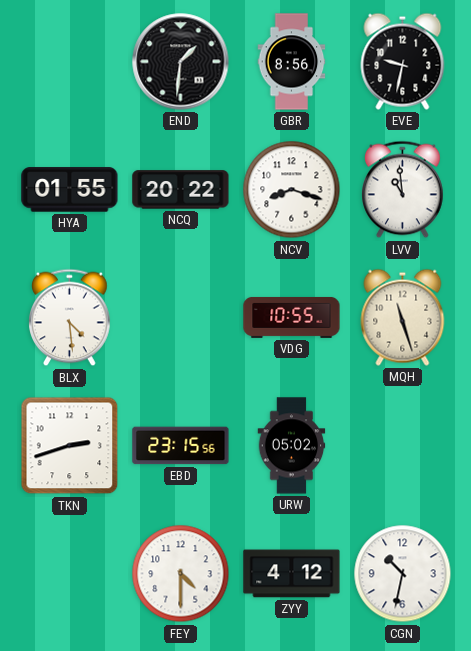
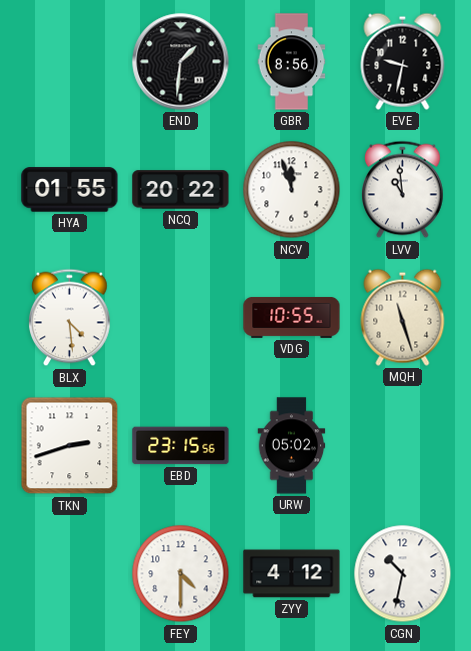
NCV: 8:18 -> 11:57
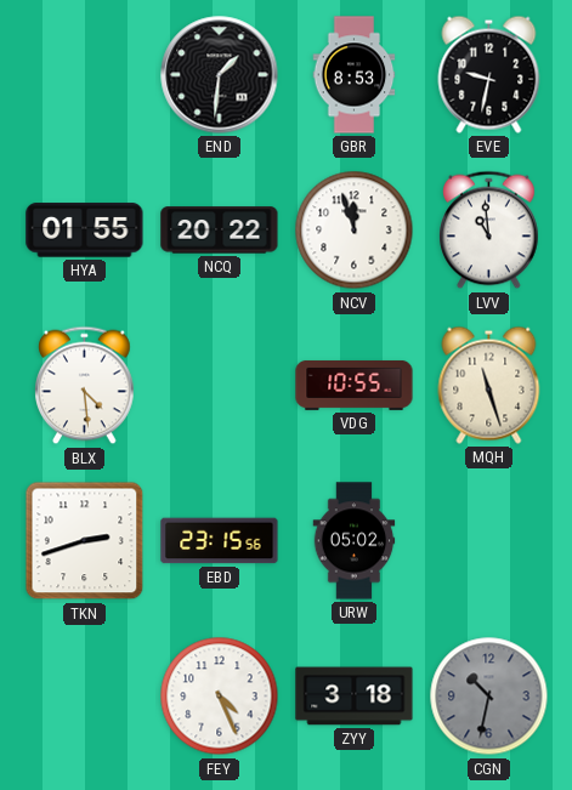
GBR: 8:56 -> 8:53
FEY: 4:30 -> 4:26
ZYY: 4:12 -> 3:18
CGN dial: white -> grey
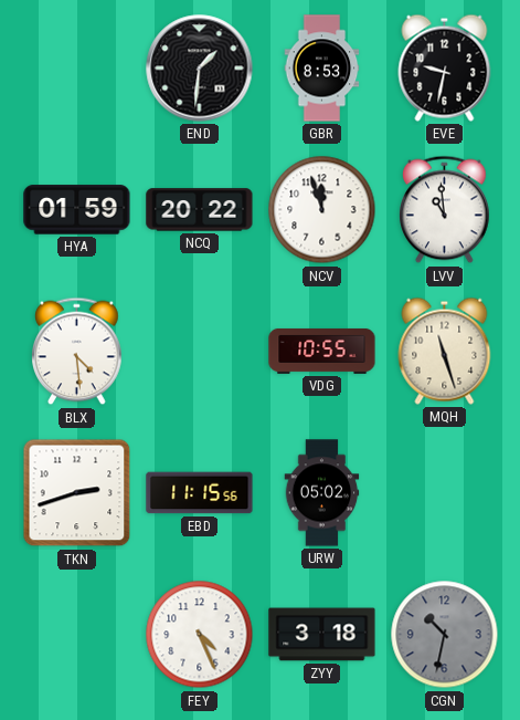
HYA: 01:55 -> 01:59
EBD: 23:15 -> 11:15
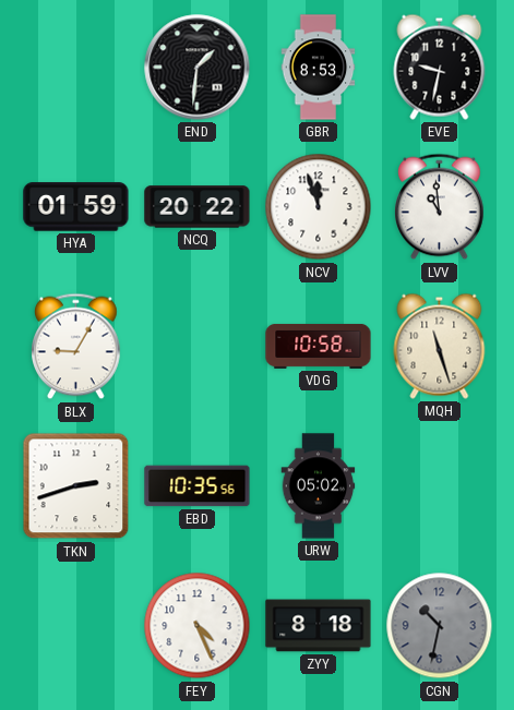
BLX: 4:29 -> 9:05
VDG: 10:55 -> 10:58
EBD: 11:15 -> 10:35
ZYY: 3:18 -> 8:18
